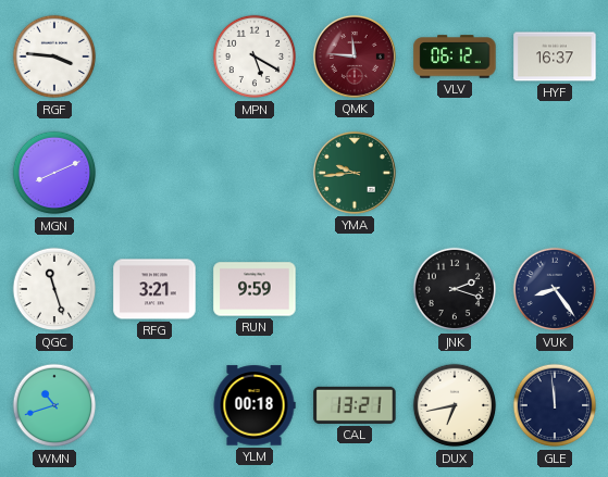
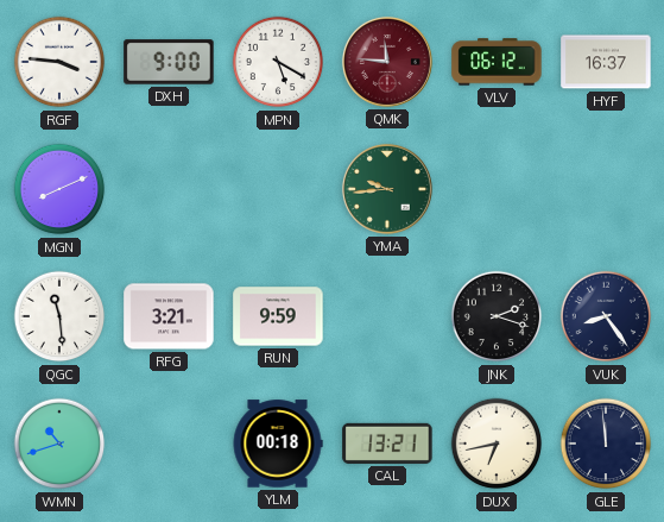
DXH: none -> 9:00
QGC: 11:27 -> 11:29
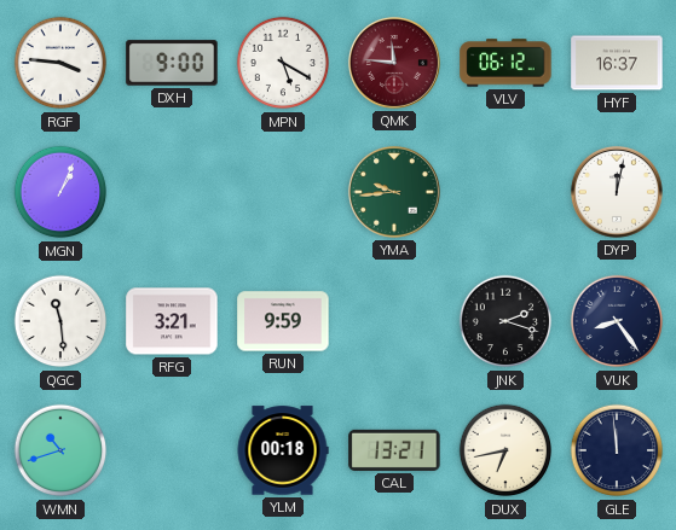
MGN: 8:11 -> 1:04
DYP: none -> 12:02
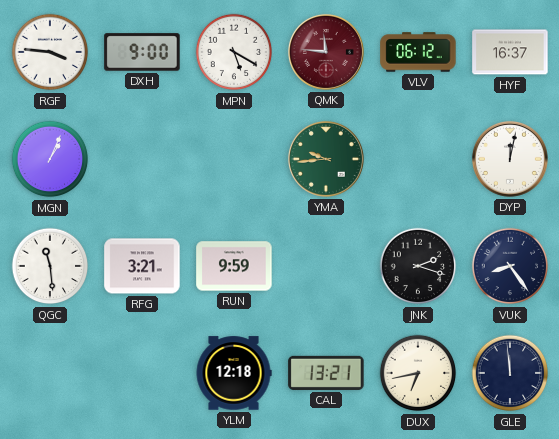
WMN: 10:42 -> none
YLM: 00:18 -> 12:18
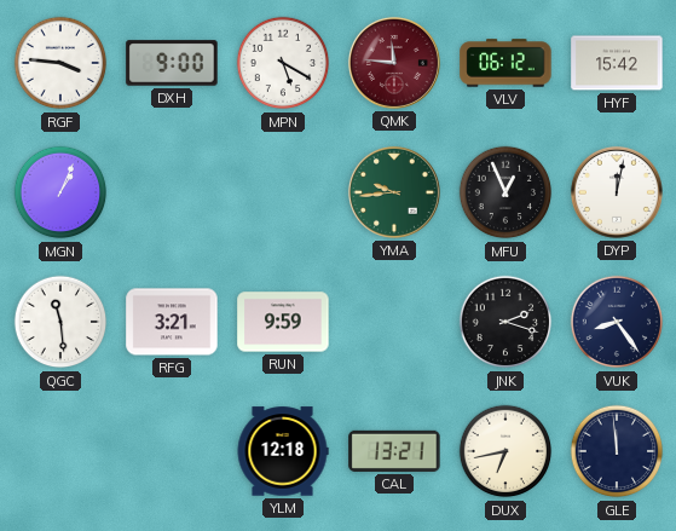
HYF: 16:37 -> 15:42
MFU: none -> 12:56
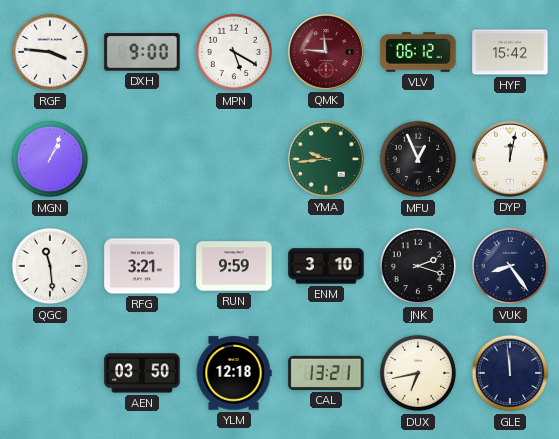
ENM: none -> 3:10
AEN: none -> 03:50
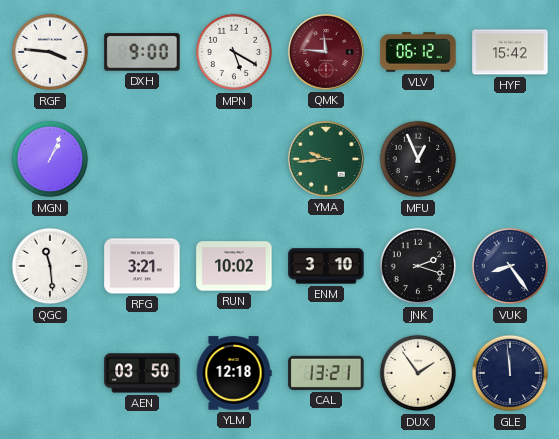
DYP: 12:02 -> none
RUN: 9:59 -> 10:02
DUX: 6:43 -> 1:54
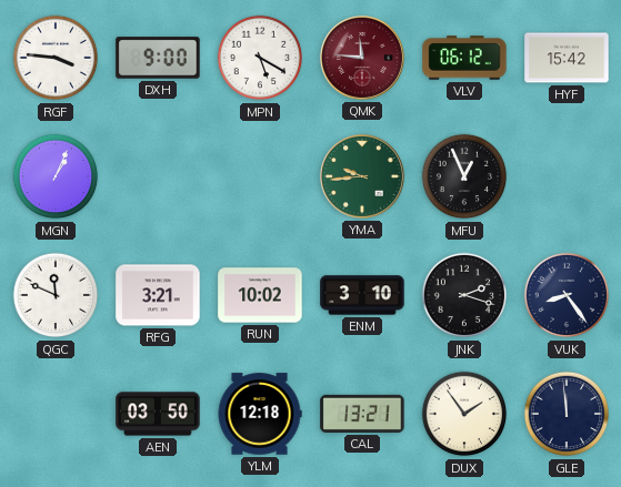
QGC: 11:29 -> 11:49
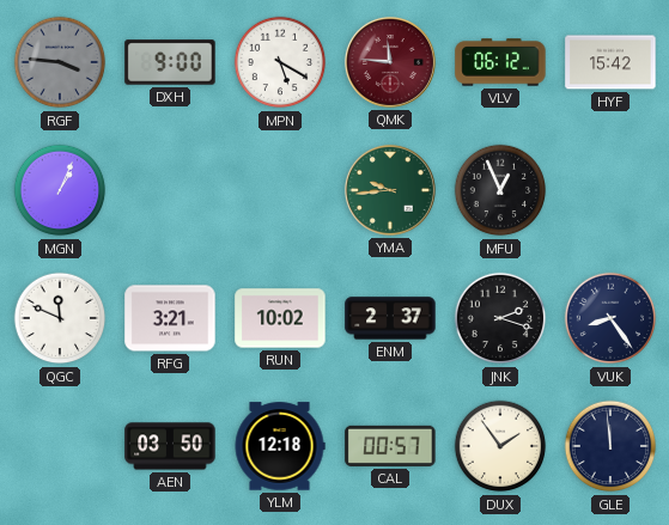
RGF dial: white -> grey
ENM: 3:10 -> 2:37
CAL: 13:21 -> 00:57
